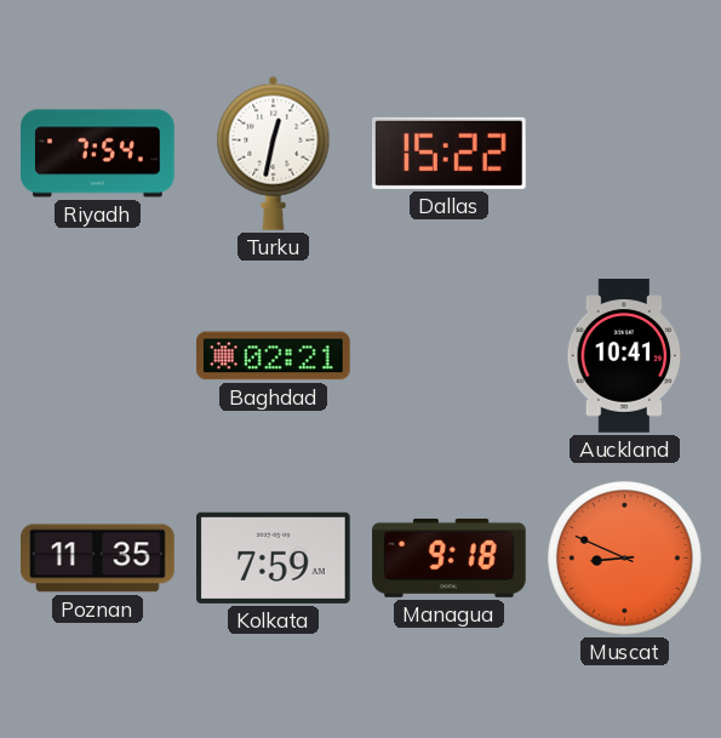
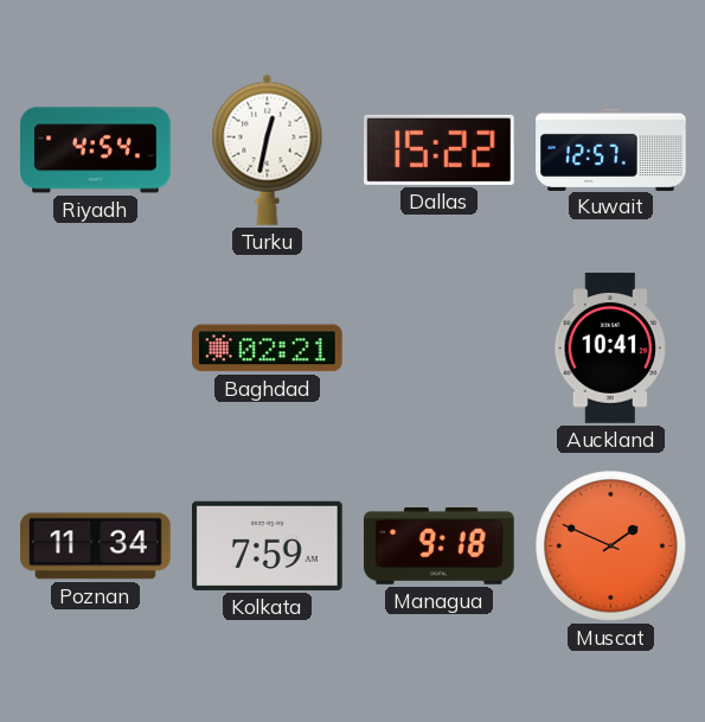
Riyadh: 7:54 -> 4:54
Kuwait: none -> 12:57
Poznan: 11:35 -> 11:34
Muscat: 8:49 -> 1:49
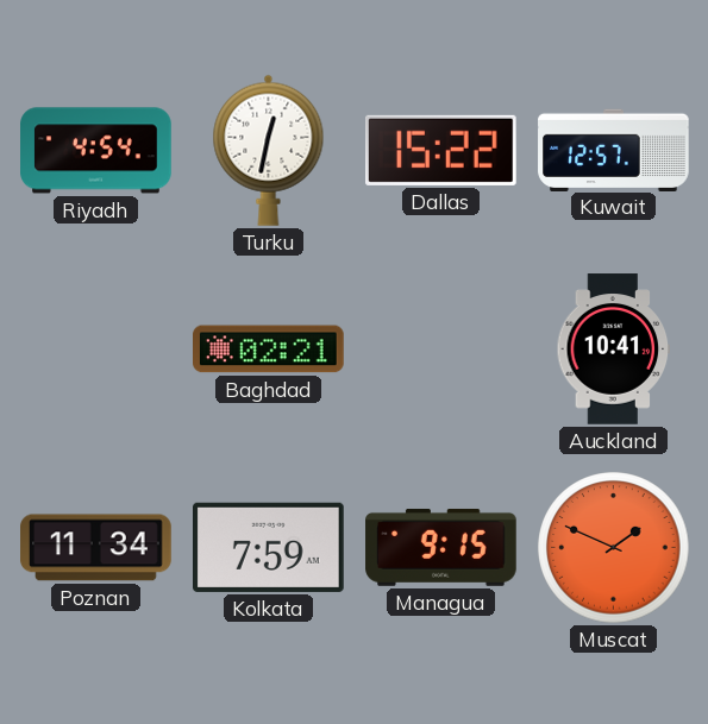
Managua: 9:18 -> 9:15
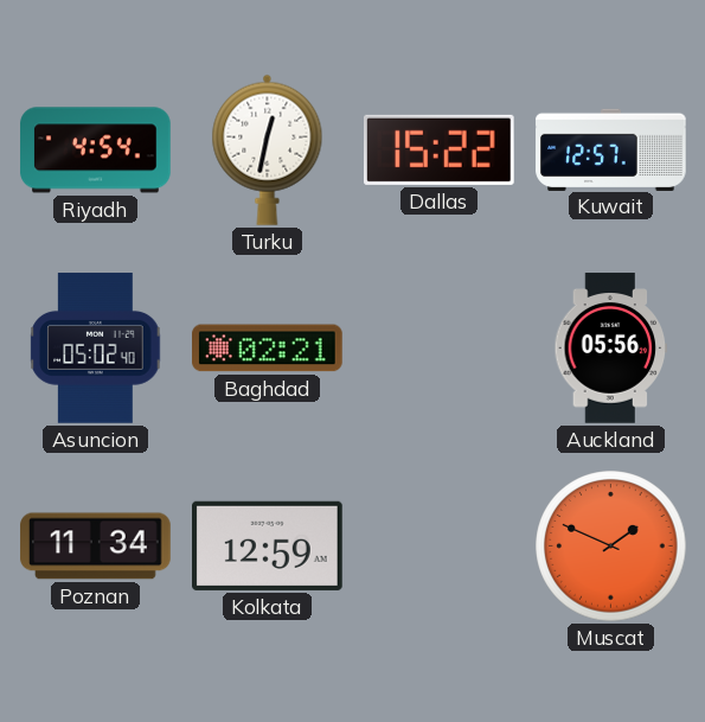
Asuncion: none -> 05:02
Auckland: 10:41 -> 05:56
Kolkata: 7:59 -> 12:59
Managua: 9:15 -> none
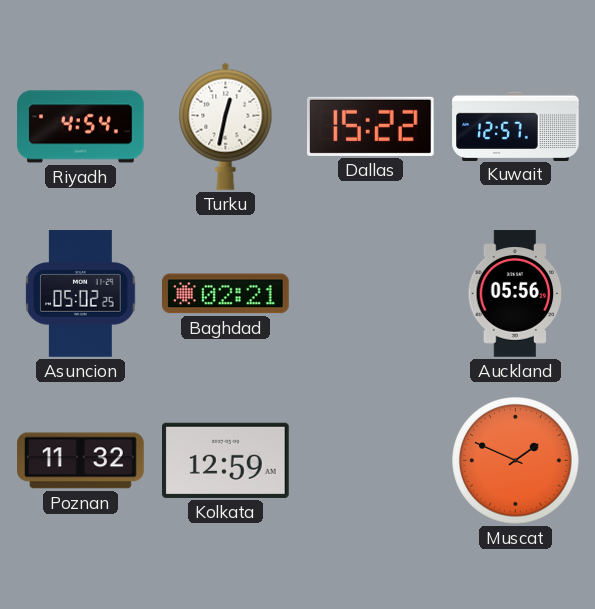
Asuncion: 05:02:40 -> 05:02:25
Poznan: 11:34 -> 11:32
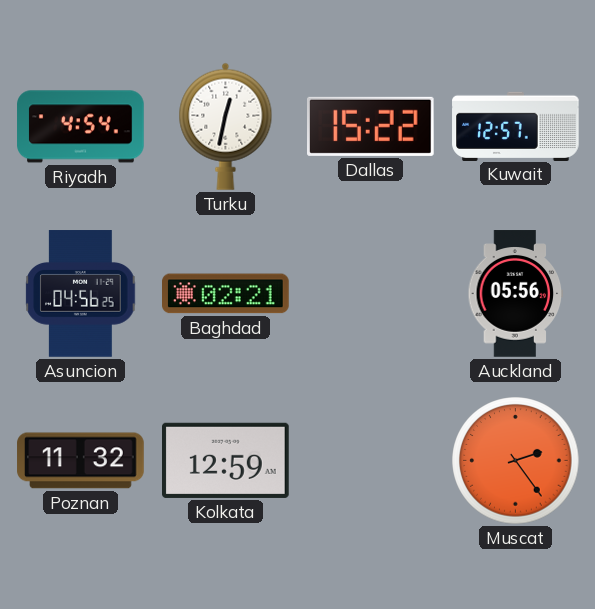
Asuncion: 05:02 -> 04:56
Muscat: 1:49 -> 2:24
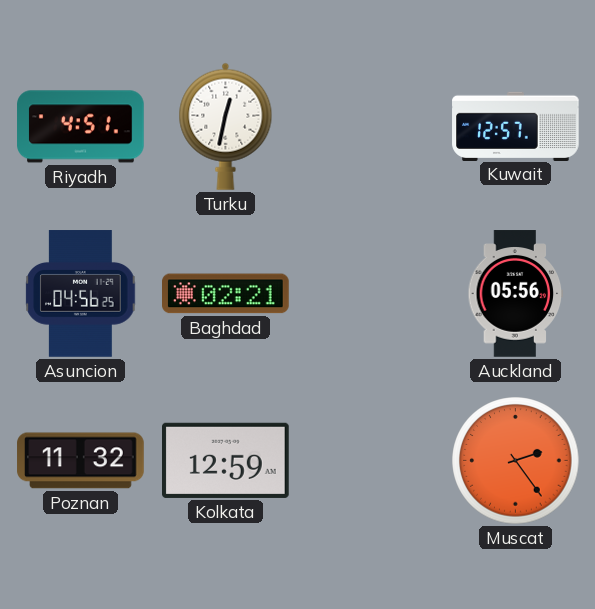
Riyadh: 4:54 -> 4:51
Dallas: 15:22 -> none
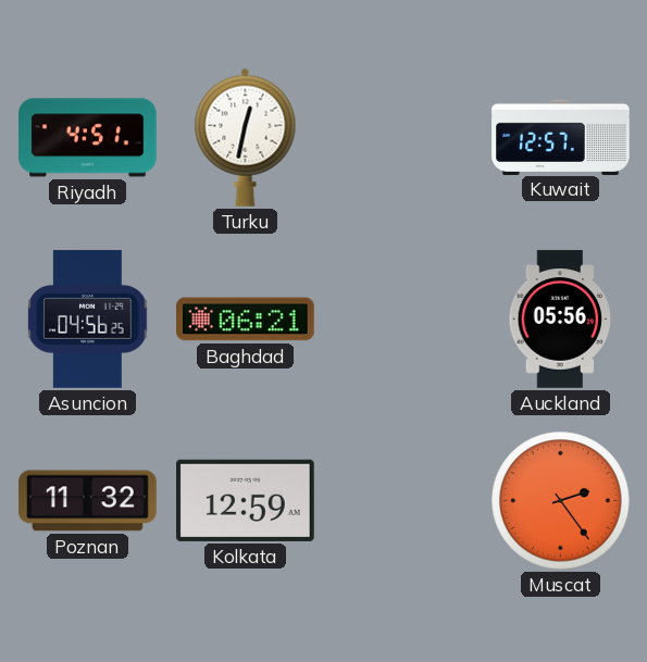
Baghdad: 02:21 -> 06:21
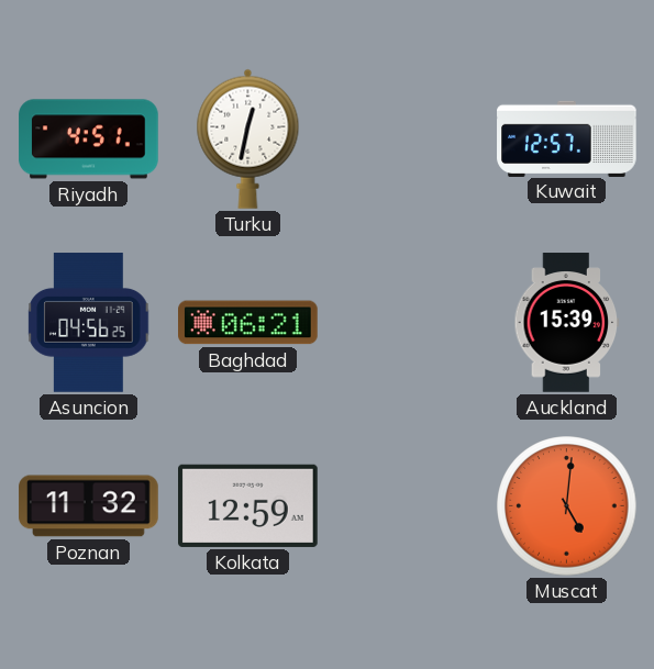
Auckland: 05:56 -> 15:39
Muscat: 2:24 -> 5:01
